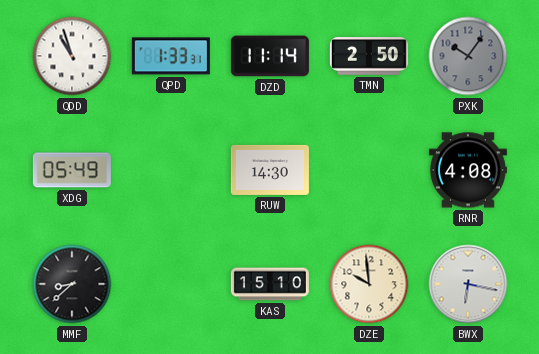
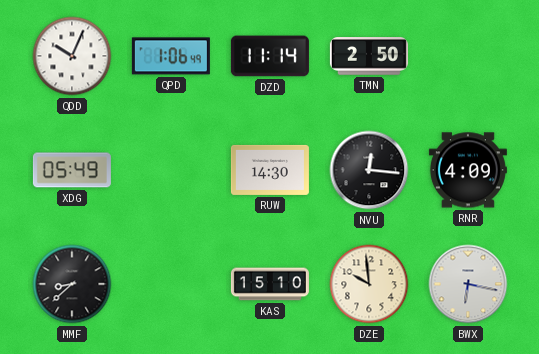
QDD: 10:57 -> 10:04
QPD: 1:33 -> 1:06
PXK: 10:06 -> none
NVU: none -> 12:16
RNR: 4:08 -> 4:09
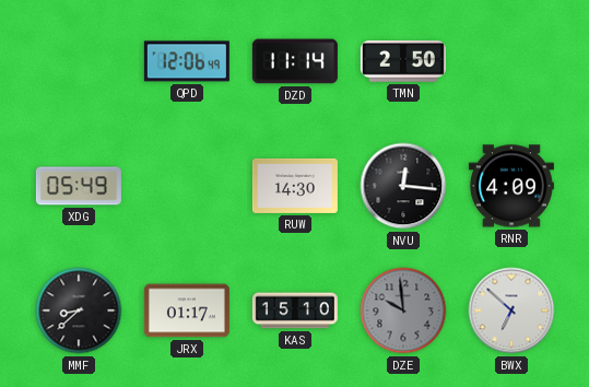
QDD: 10:04 -> none
QPD: 1:06 -> 12:06
JRX: none -> 01:17
DZE dial: cream -> grey
BWX: 6:17 -> 6:52
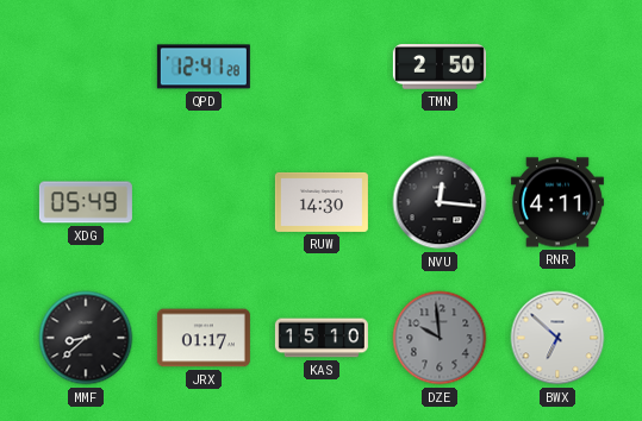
QPD: 12:06 -> 12:41
DZD: 11:14 -> none
RNR: 4:09 -> 4:11
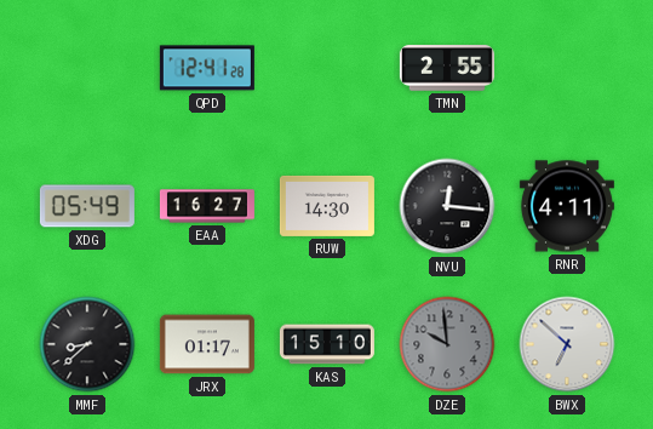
TMN: 2:50 -> 2:55
EAA: none -> 16:27
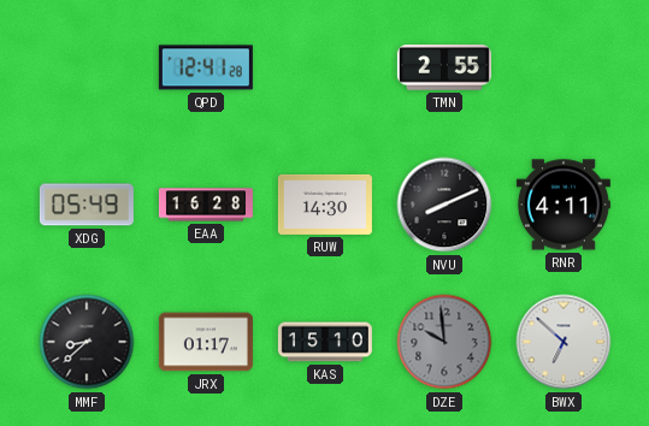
EAA: 16:27 -> 16:28
NVU: 12:16 -> 8:11
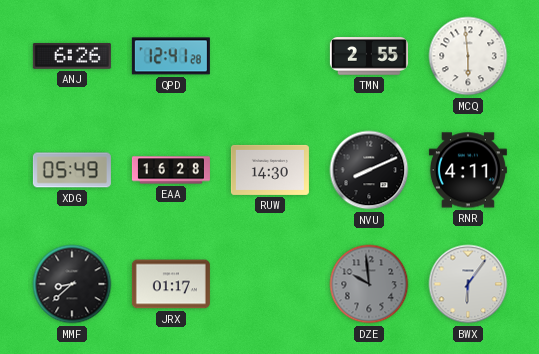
ANJ: none -> 6:26
MCQ: none -> 5:59
KAS: 15:10 -> none
BWX: 6:52 -> 6:06
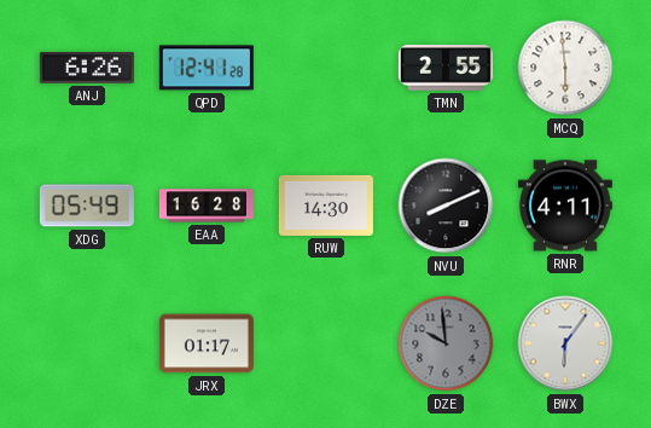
MMF: 8:38 -> none
